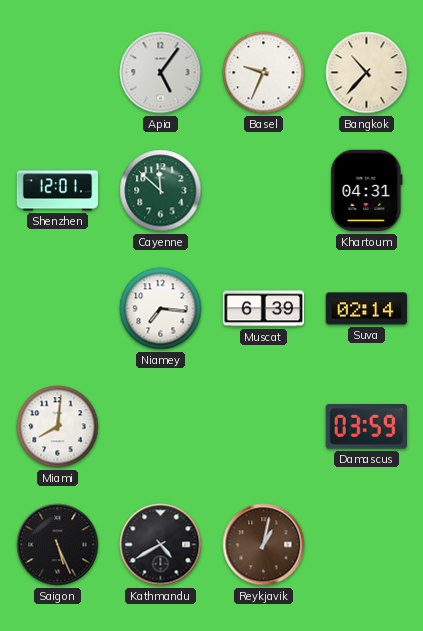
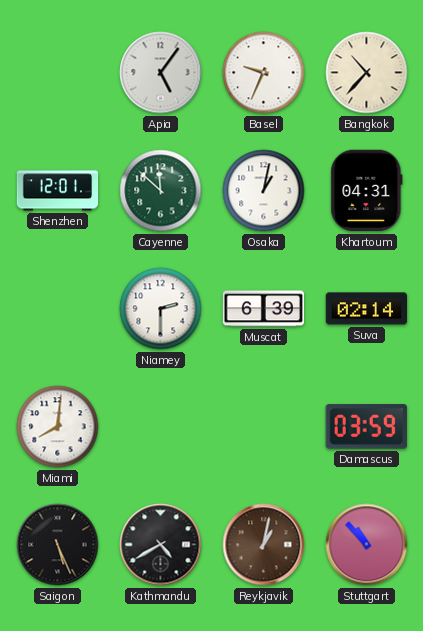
Osaka: none -> 1:02
Niamey: 7:16 -> 2:30
Stuttgart: none -> 10:53
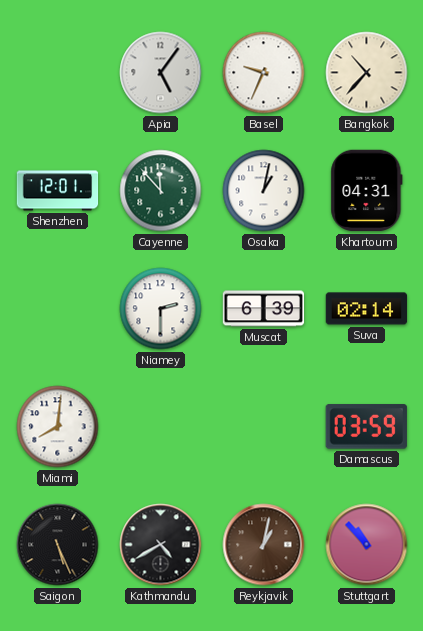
Cayenne: 11:52 -> 11:53
